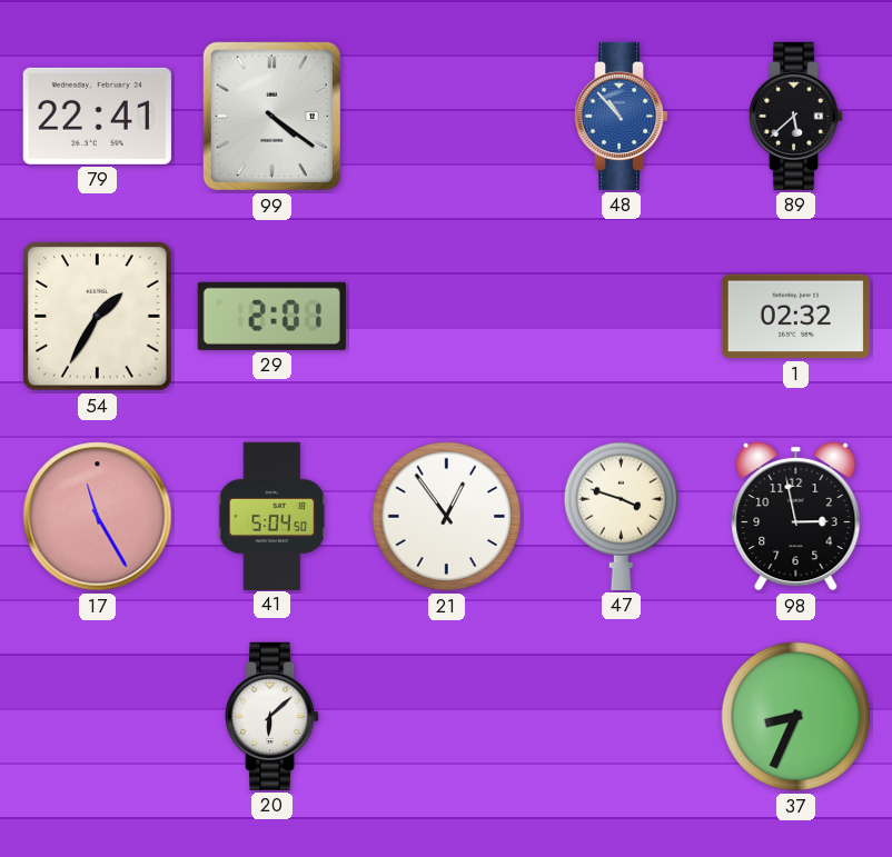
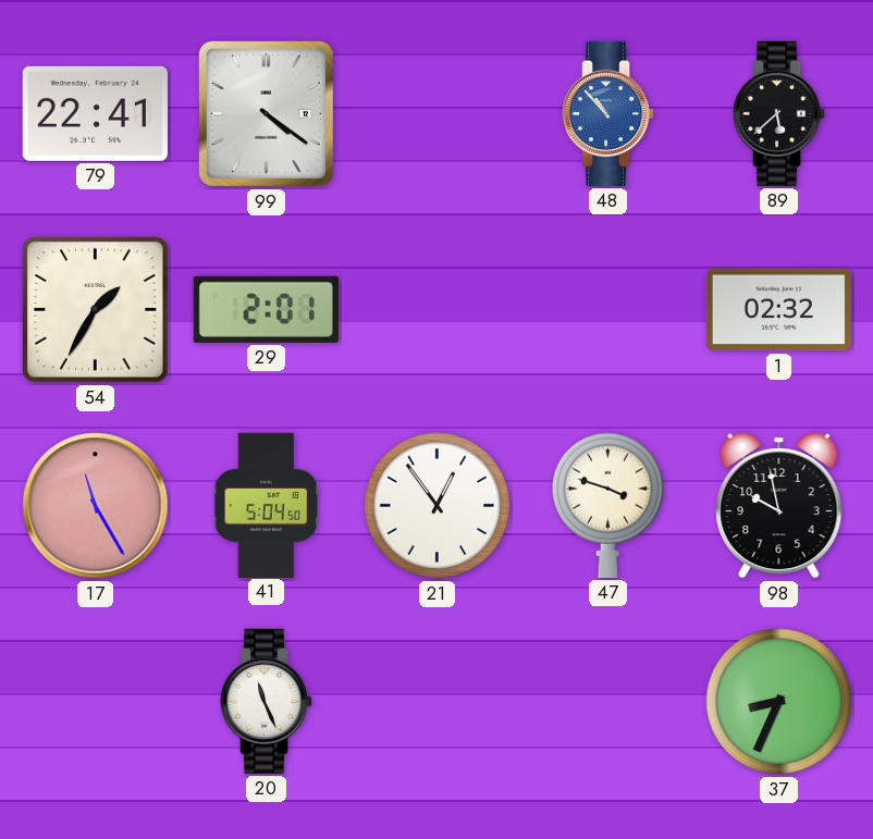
98: 2:58 -> 9:58
20: 6:08 -> 11:26
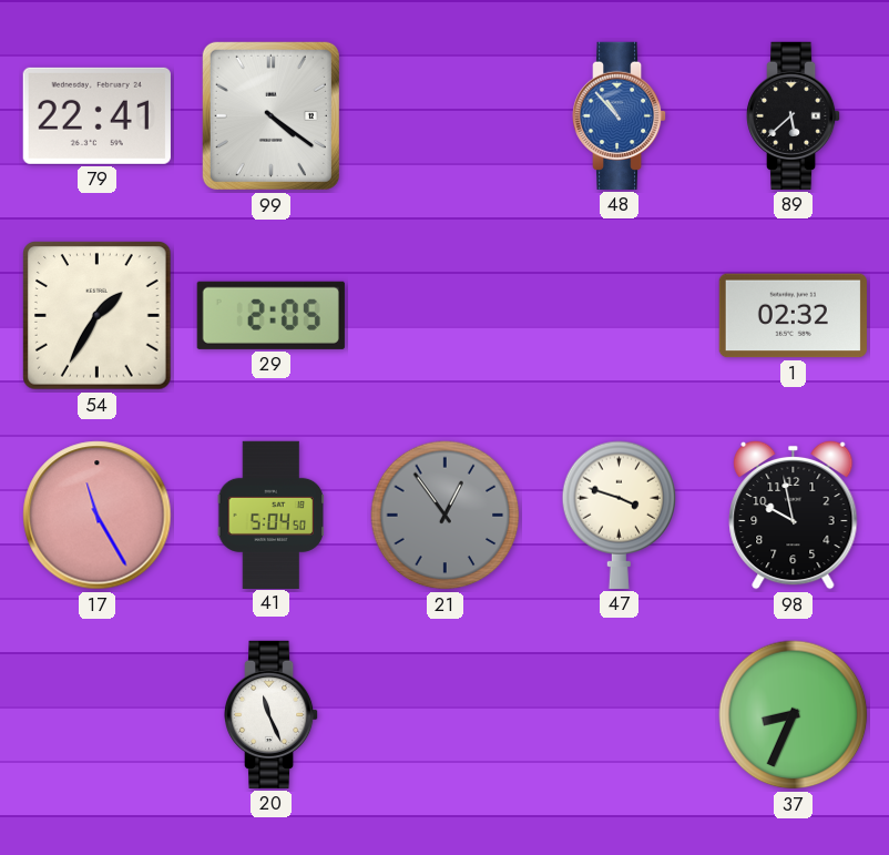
29: 2:01 -> 2:05
21 dial: white -> grey
